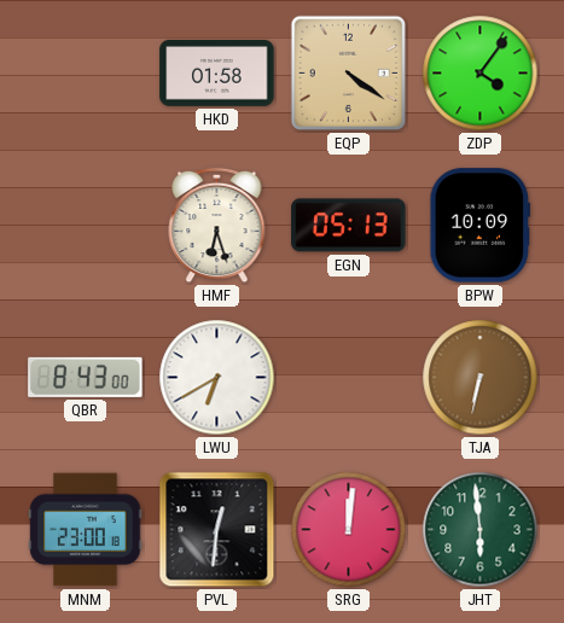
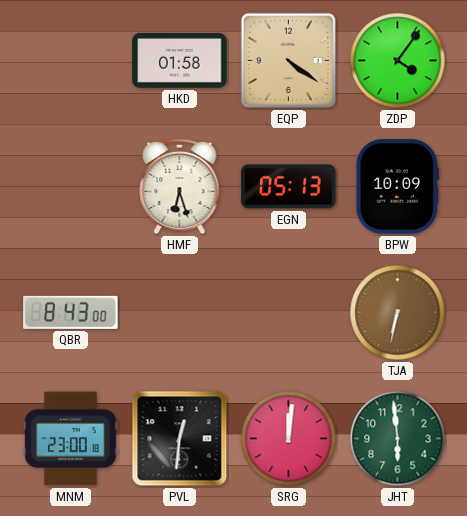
LWU: 6:40 -> none
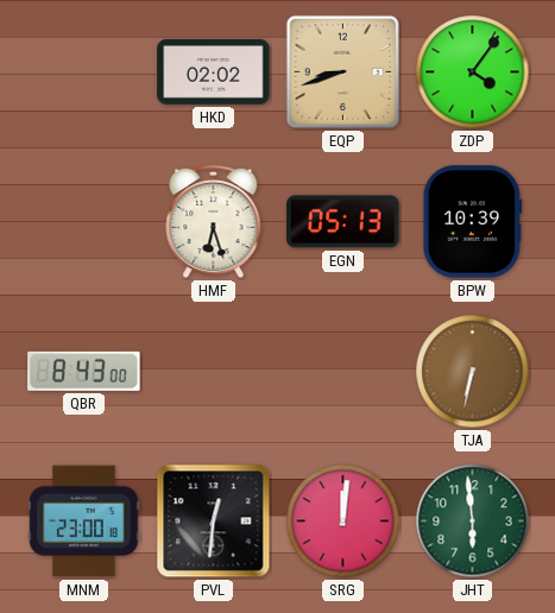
HKD: 01:58 -> 02:02
EQP: 4:21 -> 8:42
BPW: 10:09 -> 10:39
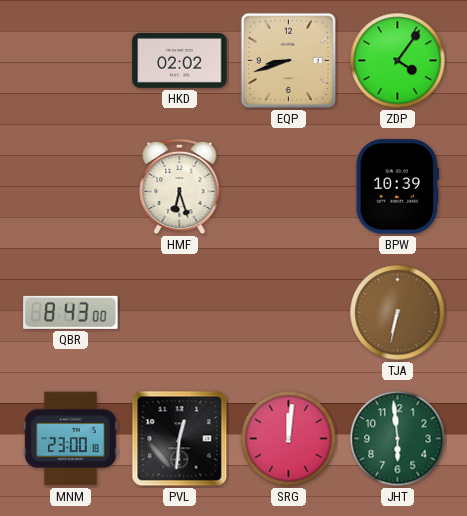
EGN: 05:13 -> none
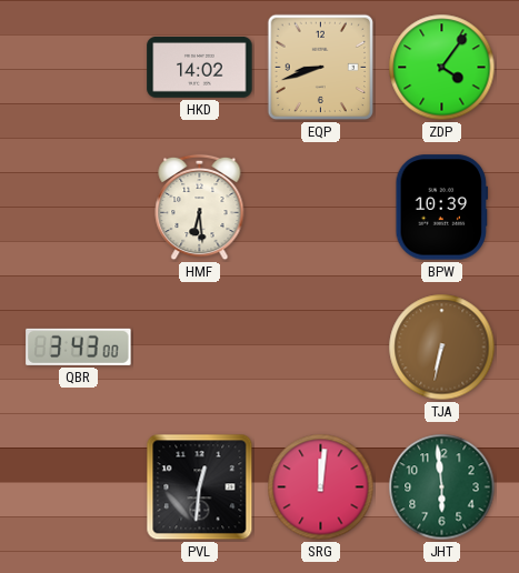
HKD: 02:02 -> 14:02
HMF: 6:27 -> 6:29
QBR: 8:43 -> 3:43
MNM: 23:00 -> none
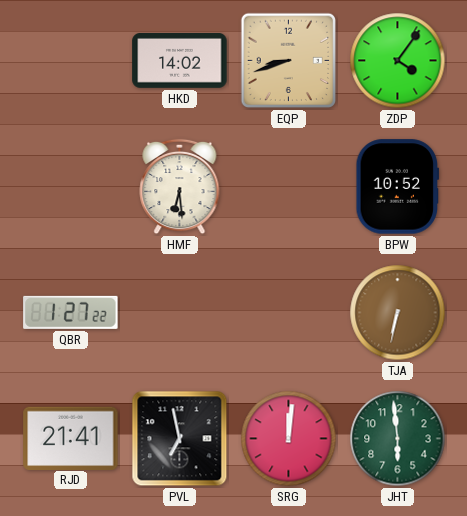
BPW: 10:39 -> 10:52
QBR: 3:43 -> 1:27
RJD: none -> 21:41
PVL: 12:31 -> 6:58
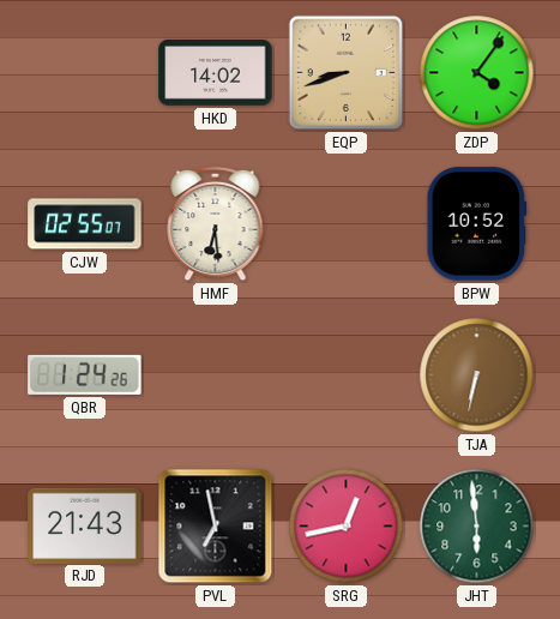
CJW: none -> 02:55
QBR: 1:27 -> 1:24
RJD: 21:41 -> 21:43
SRG: 12:01 -> 12:43
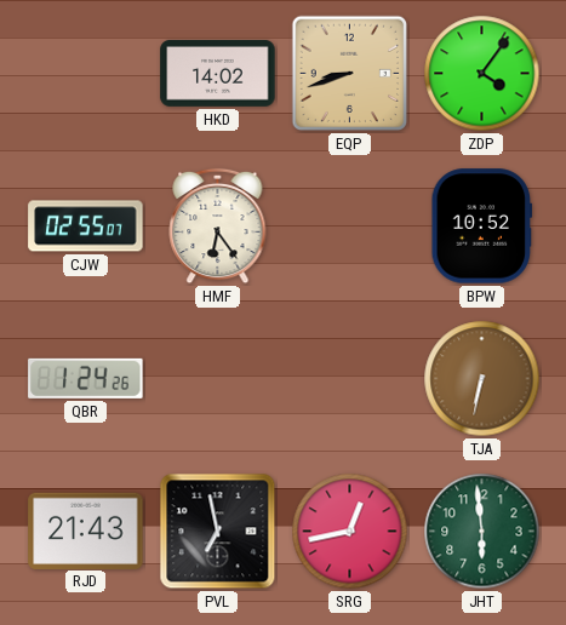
HMF: 6:29 -> 6:24
